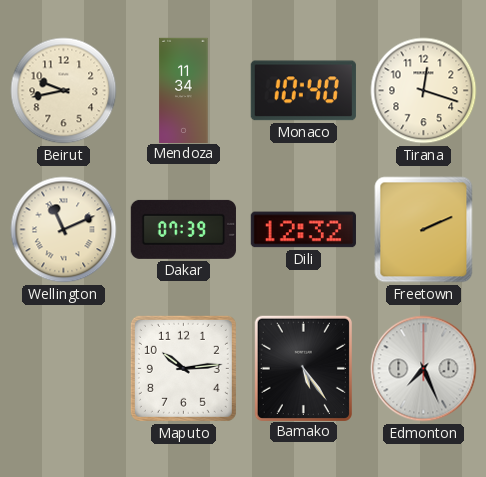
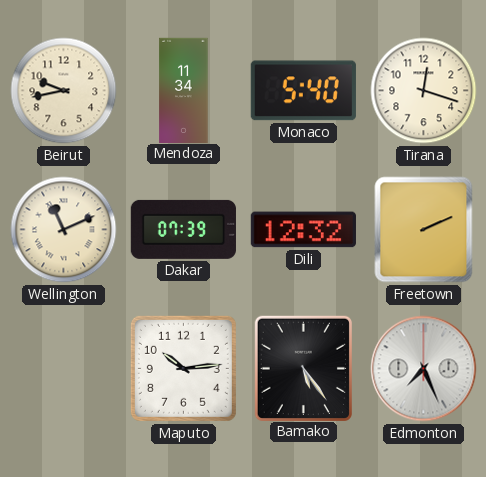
Monaco: 10:40 -> 5:40
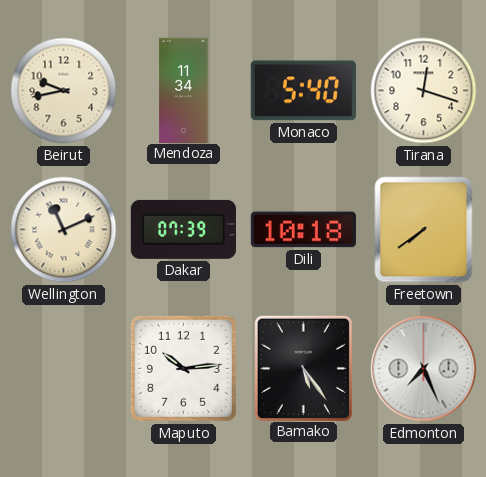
Dili: 12:32 -> 10:18
Freetown: 2:11 -> 7:39
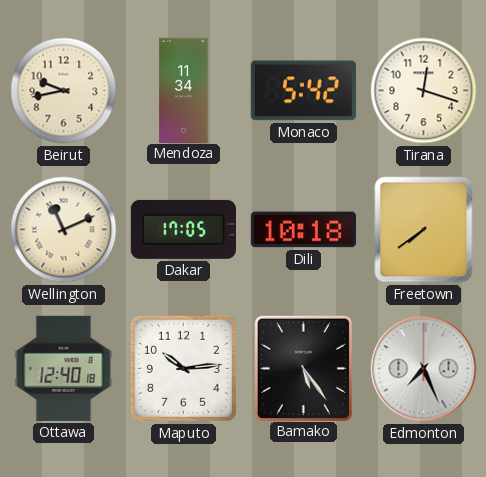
Monaco: 5:40 -> 5:42
Dakar: 07:39 -> 17:05
Ottawa: none -> 12:40
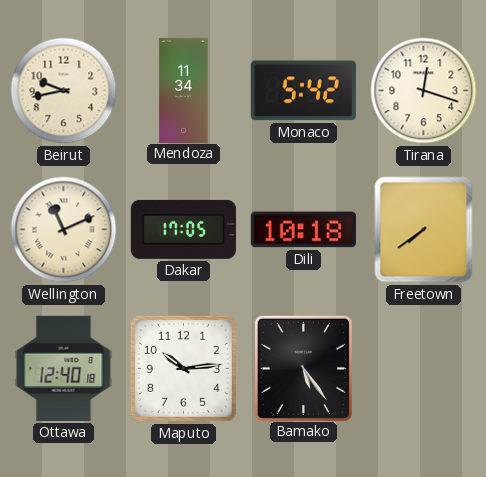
Edmonton: 7:26 -> none
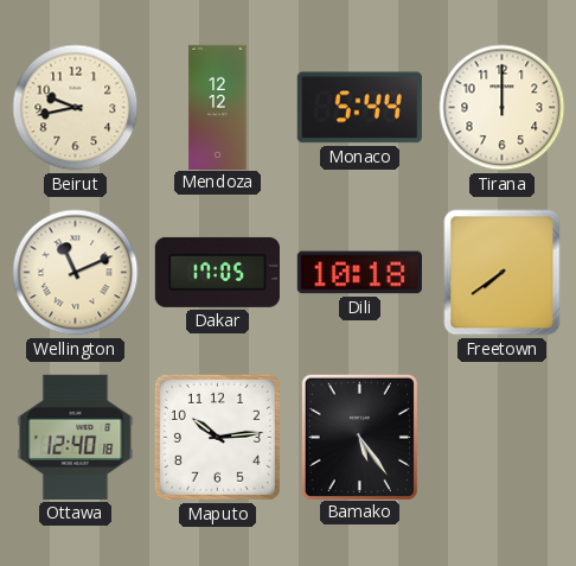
Mendoza: 11:34 -> 12:12
Monaco: 5:42 -> 5:44
Tirana: 12:18 -> 12:00
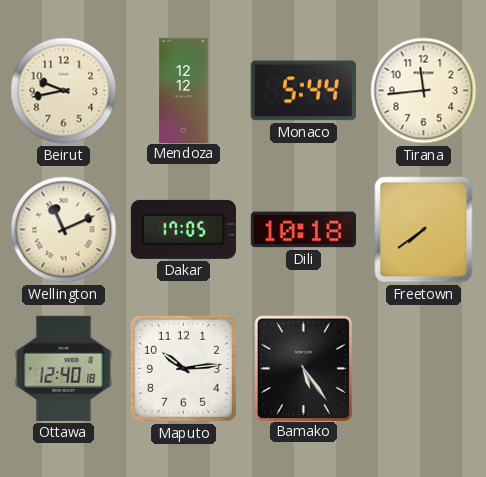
Tirana: 12:00 -> 11:44
